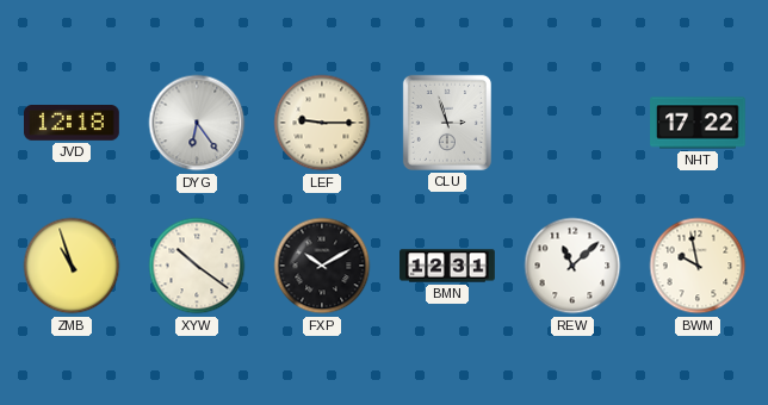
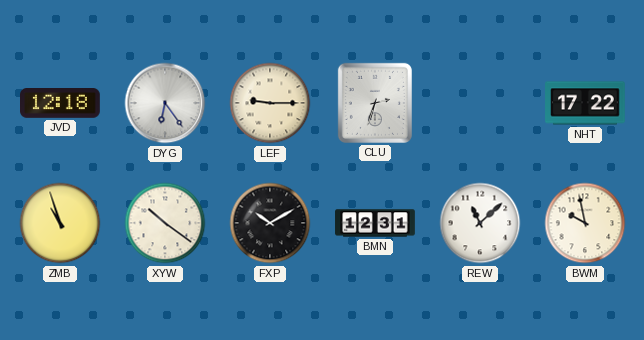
CLU: 2:57 -> 2:33
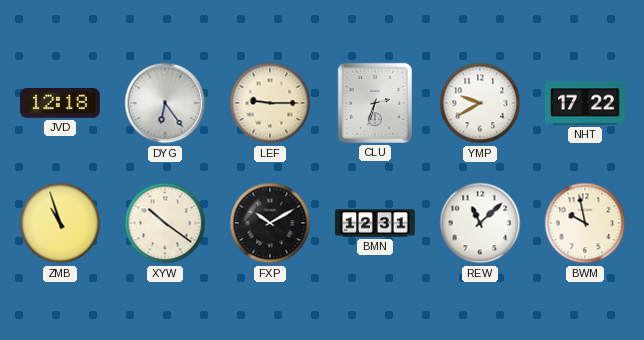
YMP: none -> 9:40
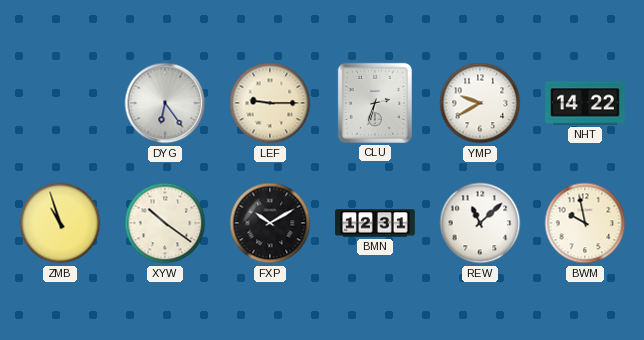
JVD: 12:18 -> none
NHT: 17:22 -> 14:22
